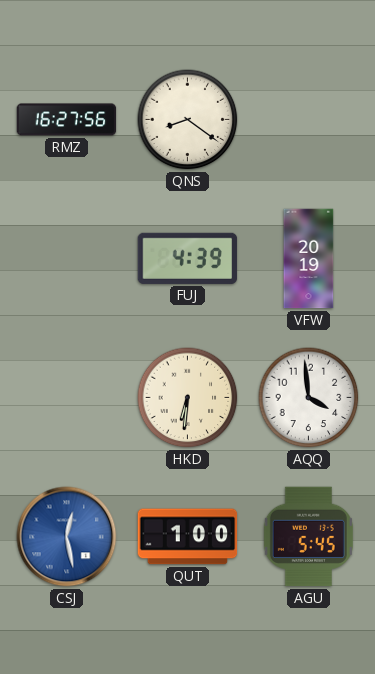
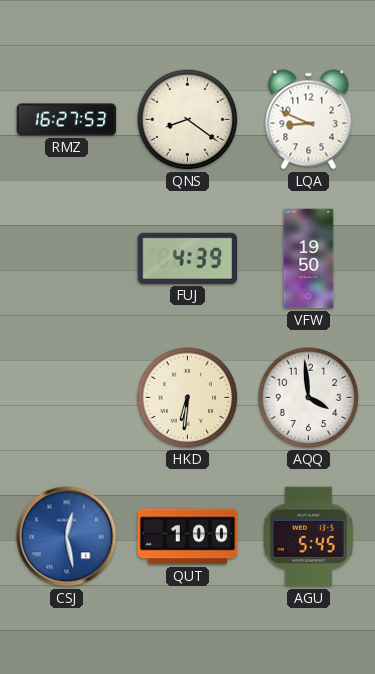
RMZ: 16:27:56 -> 16:27:53
LQA: none -> 8:49
VFW: 20:19 -> 19:50
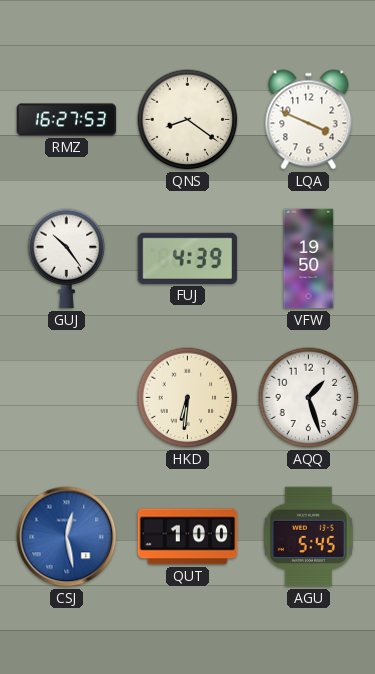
LQA: 8:49 -> 3:49
GUJ: none -> 10:24
AQQ: 3:59 -> 1:27
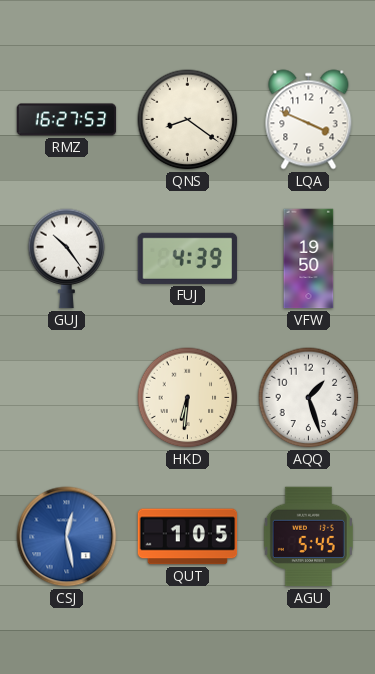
QUT: 1:00 -> 1:05
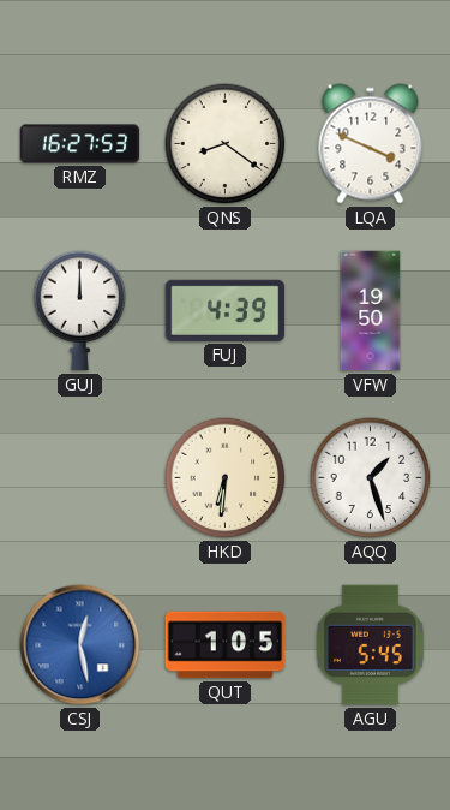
GUJ: 10:24 -> 12:00
